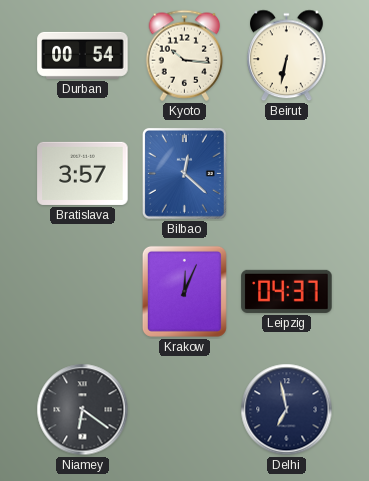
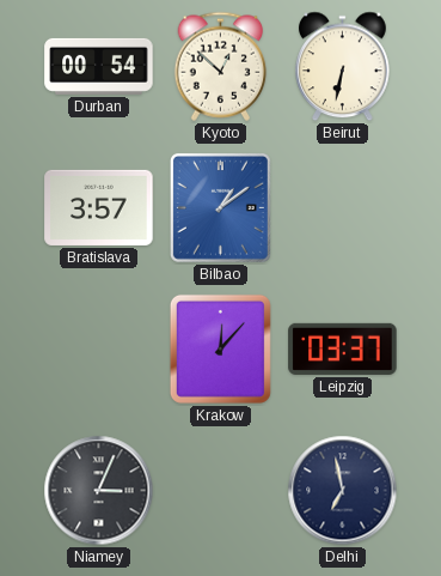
Kyoto: 10:16 -> 12:52
Bilbao: 12:22 -> 1:09
Krakow: 12:04 -> 12:07
Leipzig: 04:37 -> 03:37
Niamey: 6:21 -> 3:04
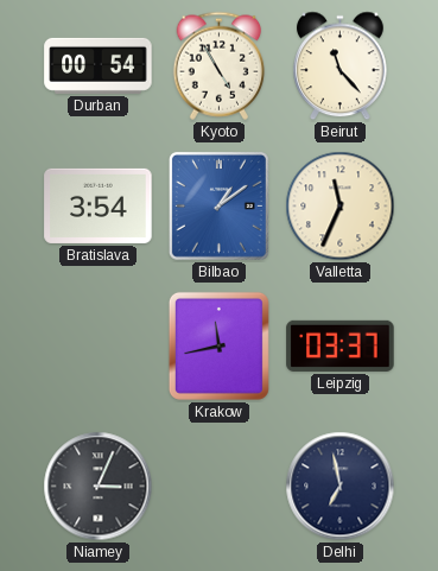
Kyoto: 12:52 -> 4:55
Beirut: 6:32 -> 11:23
Bratislava: 3:57 -> 3:54
Valletta: none -> 11:34
Krakow: 12:07 -> 11:43
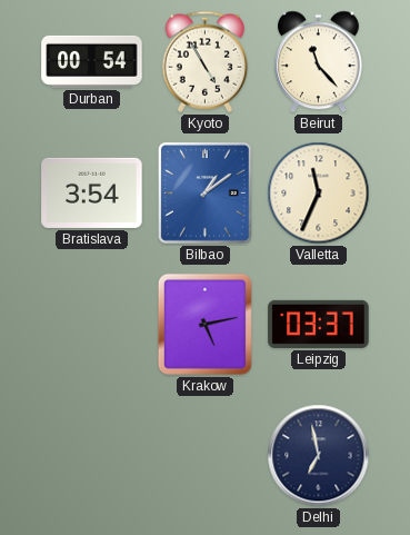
Krakow: 11:43 -> 5:13
Niamey: 3:04 -> none
